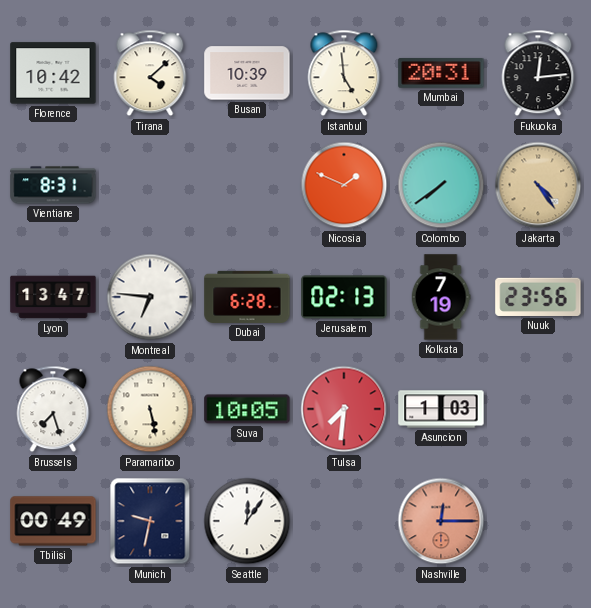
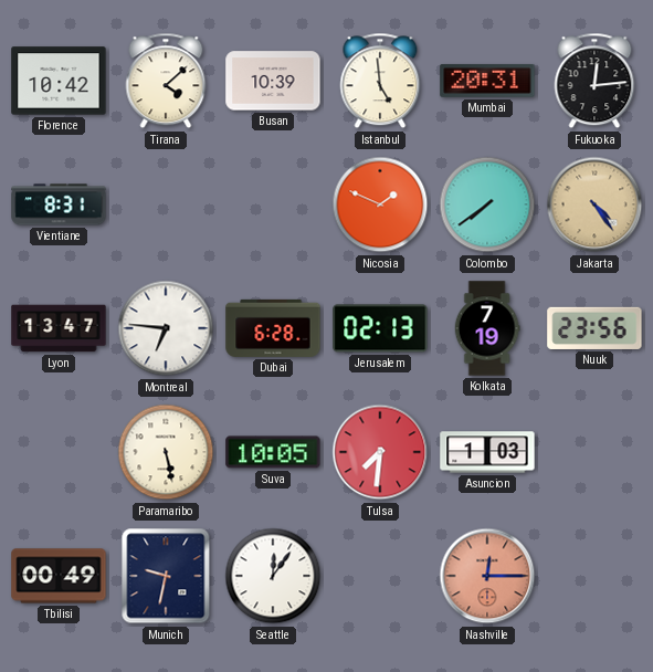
Brussels: 7:27 -> none
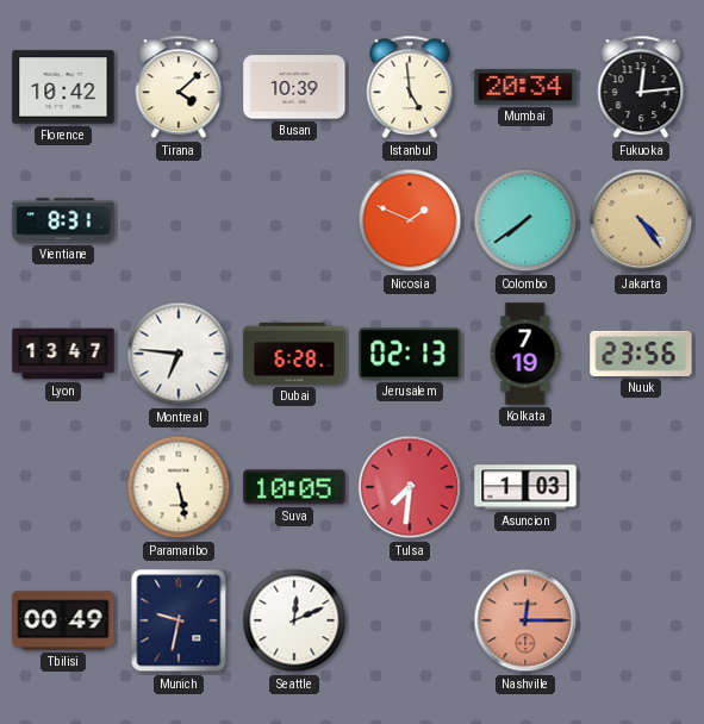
Mumbai: 20:31 -> 20:34
Seattle: 12:06 -> 12:11
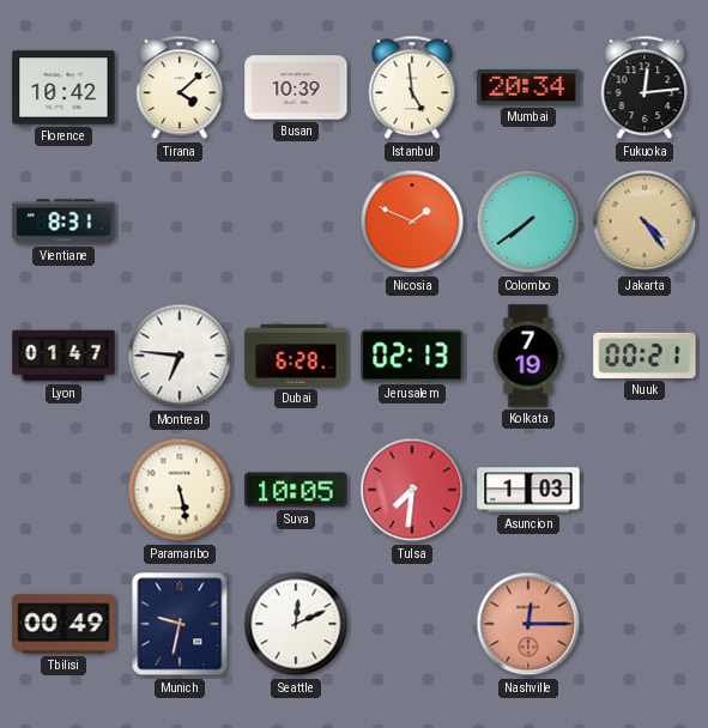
Lyon: 13:47 -> 01:47
Nuuk: 23:56 -> 00:21
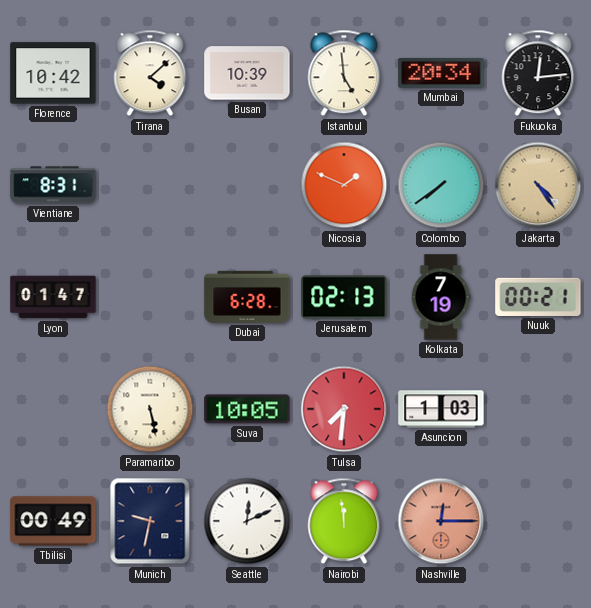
Montreal: 6:46 -> none
Nairobi: none -> 11:59
